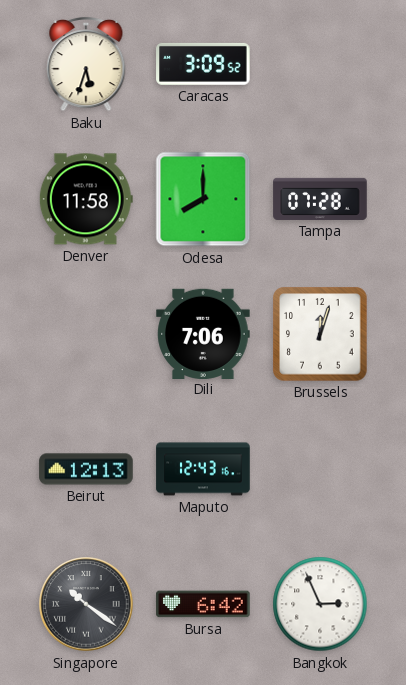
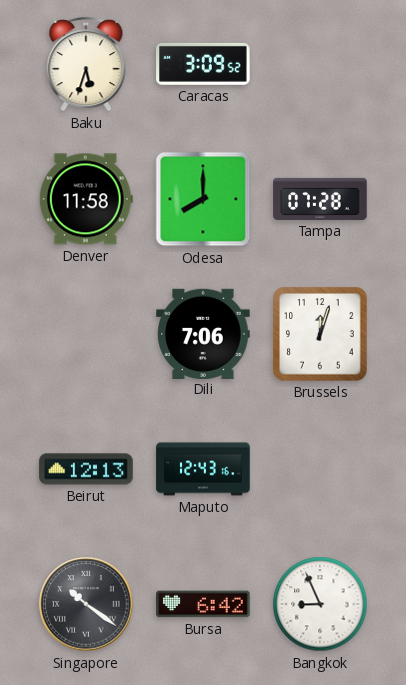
Bangkok: 2:56 -> 8:56
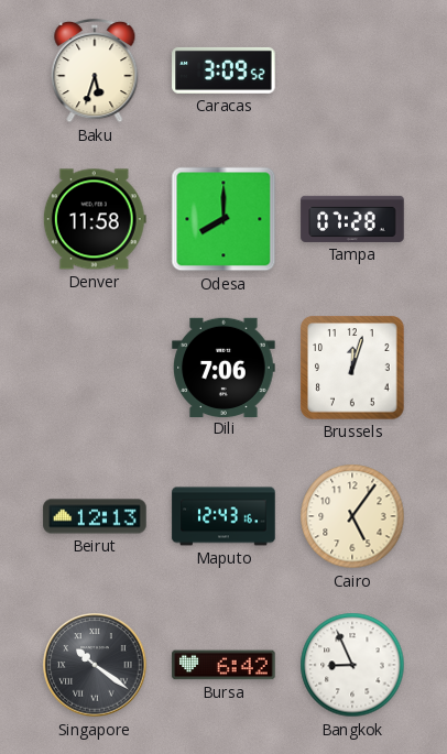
Cairo: none -> 5:06
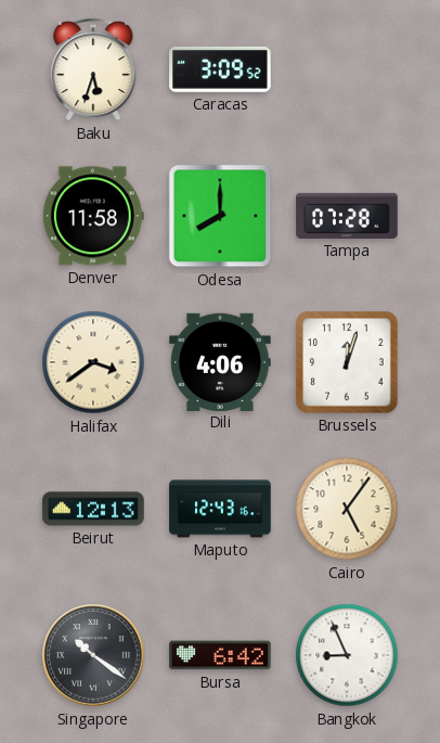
Halifax: none -> 3:39
Dili: 7:06 -> 4:06
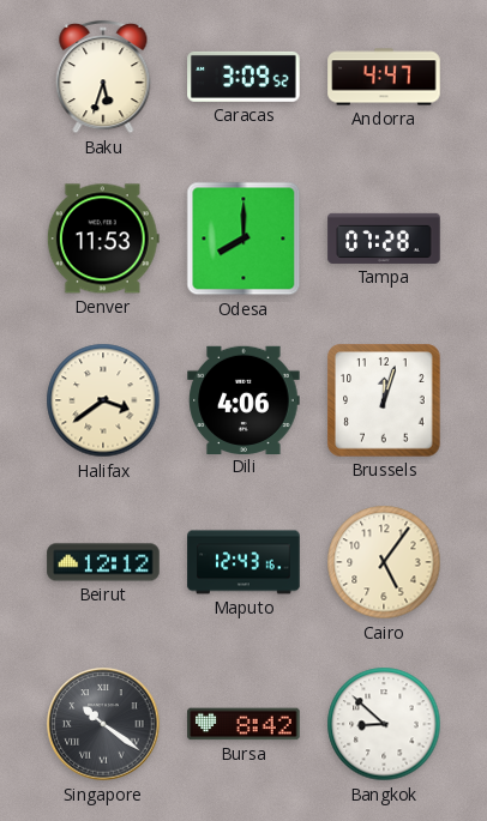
Andorra: none -> 4:47
Denver: 11:58 -> 11:53
Beirut: 12:13 -> 12:12
Bursa: 6:42 -> 8:42
Bangkok: 8:56 -> 8:52
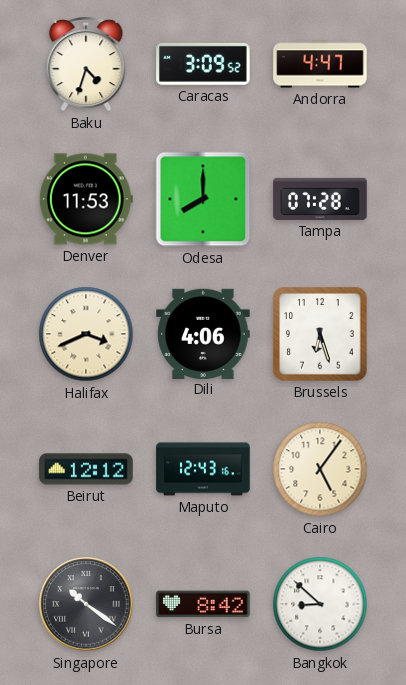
Baku: 5:33 -> 4:33
Halifax: 3:39 -> 3:41
Brussels: 12:03 -> 6:27
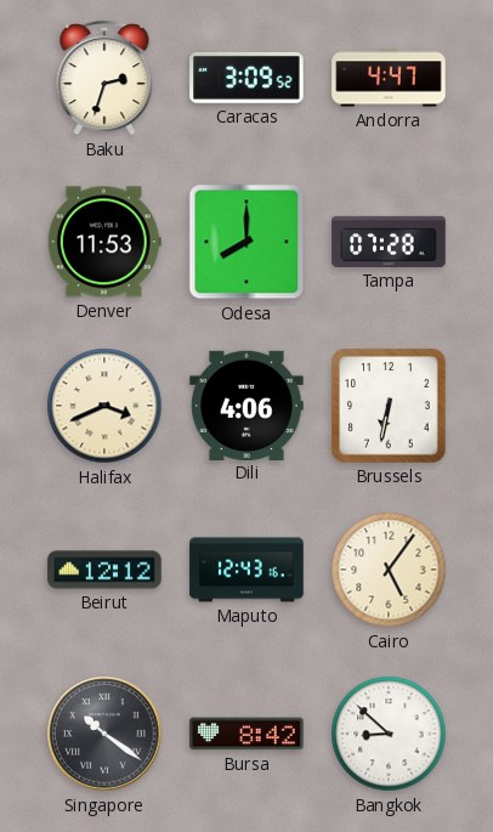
Baku: 4:33 -> 2:33
Brussels: 6:27 -> 6:32
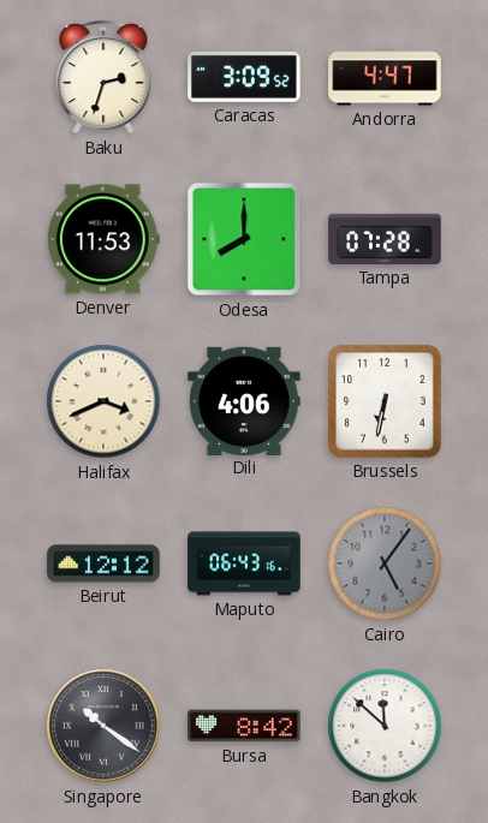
Maputo: 12:43 -> 06:43
Cairo dial: cream -> grey
Bangkok: 8:52 -> 11:52
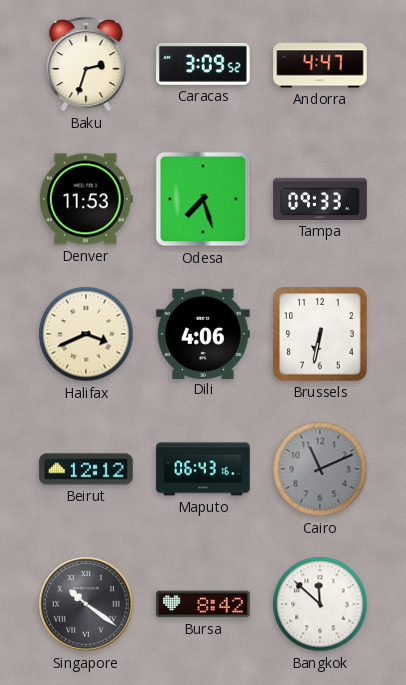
Odesa: 8:00 -> 7:27
Tampa: 07:28 -> 09:33
Cairo: 5:06 -> 11:11
